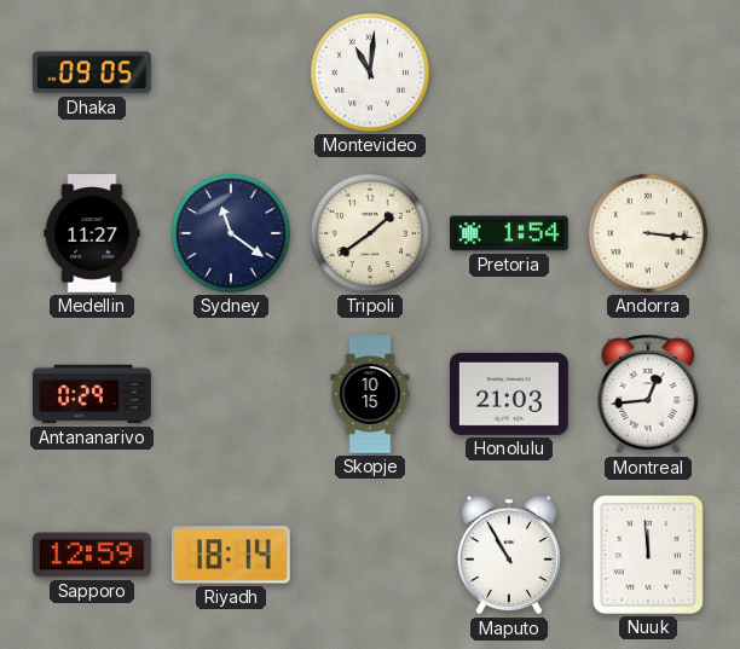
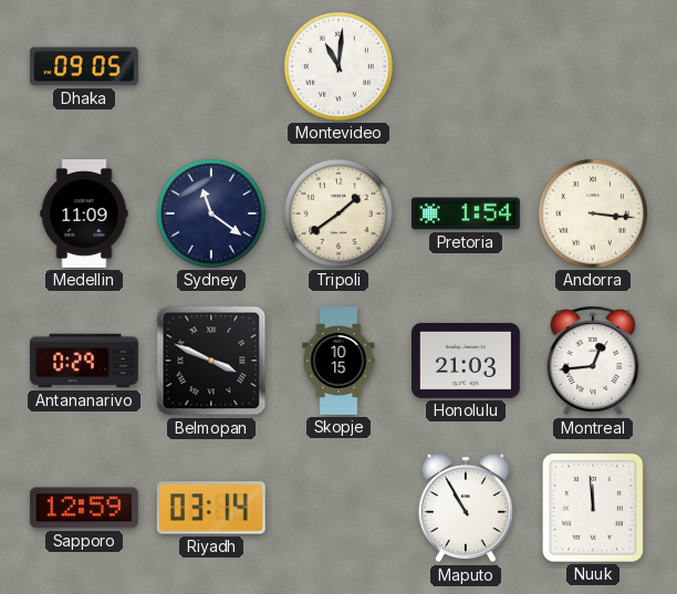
Medellin: 11:27 -> 11:09
Belmopan: none -> 3:49
Riyadh: 18:14 -> 03:14
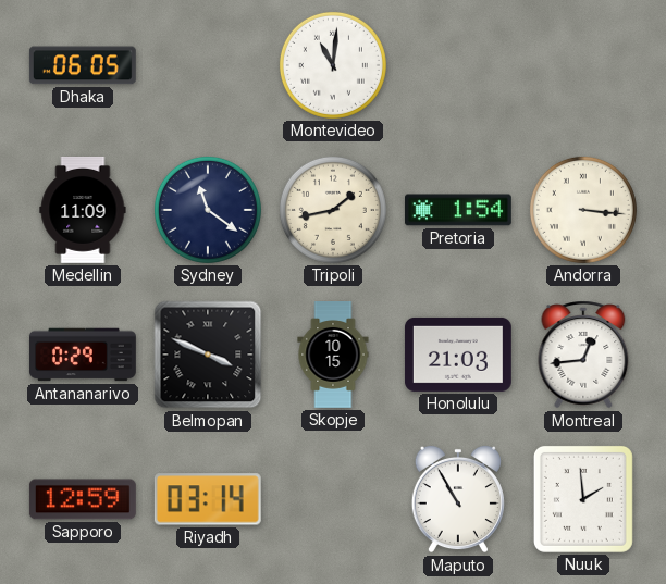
Dhaka: 09:05 -> 06:05
Tripoli: 1:39 -> 1:43
Nuuk: 11:59 -> 1:59
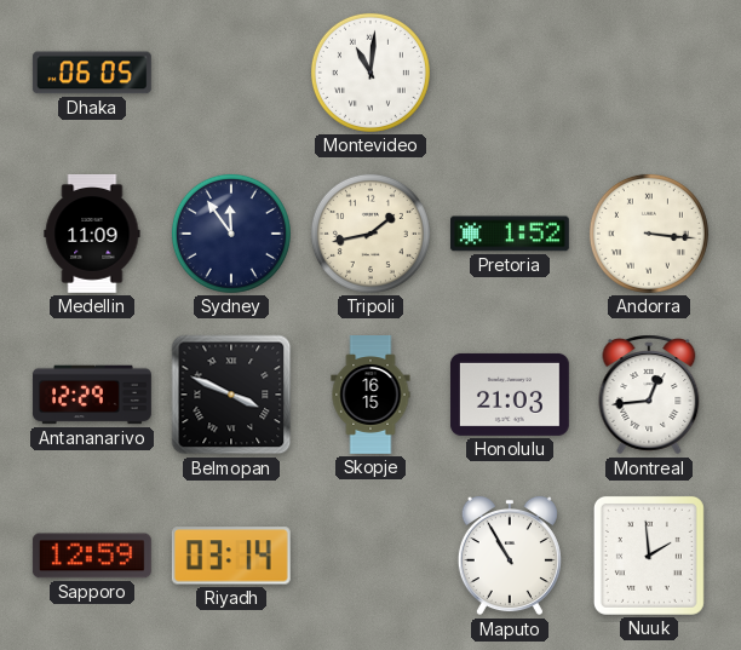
Sydney: 11:21 -> 11:54
Pretoria: 1:54 -> 1:52
Antananarivo: 0:29 -> 12:29
Skopje: 10:15 -> 16:15
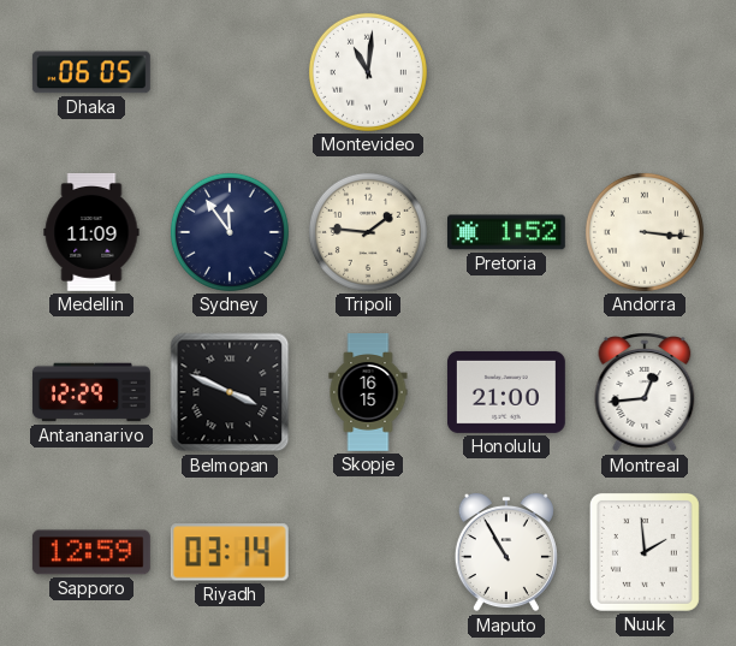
Tripoli: 1:43 -> 1:46
Honolulu: 21:03 -> 21:00
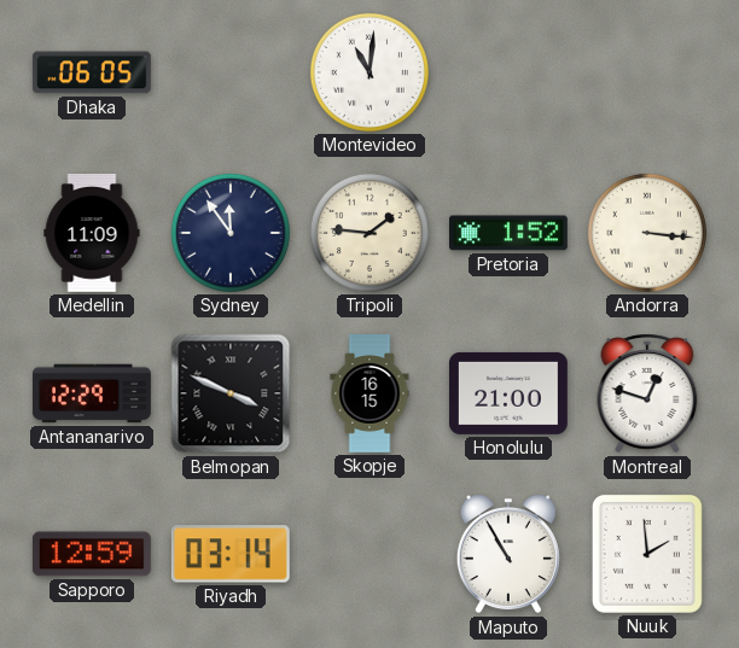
Montreal: 12:44 -> 12:48
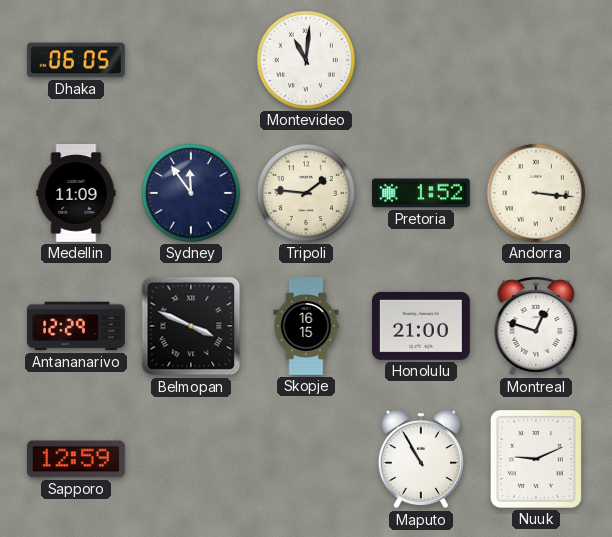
Riyadh: 03:14 -> none
Nuuk: 1:59 -> 9:11
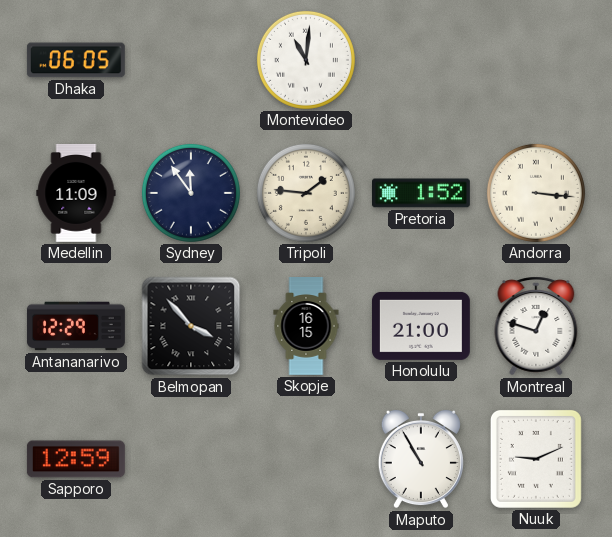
Belmopan: 3:49 -> 3:53
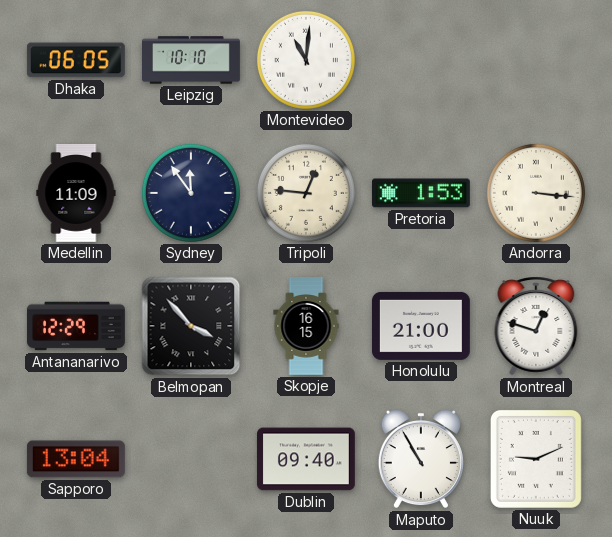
Leipzig: none -> 10:10
Tripoli: 1:46 -> 12:46
Pretoria: 1:52 -> 1:53
Sapporo: 12:59 -> 13:04
Dublin: none -> 09:40
